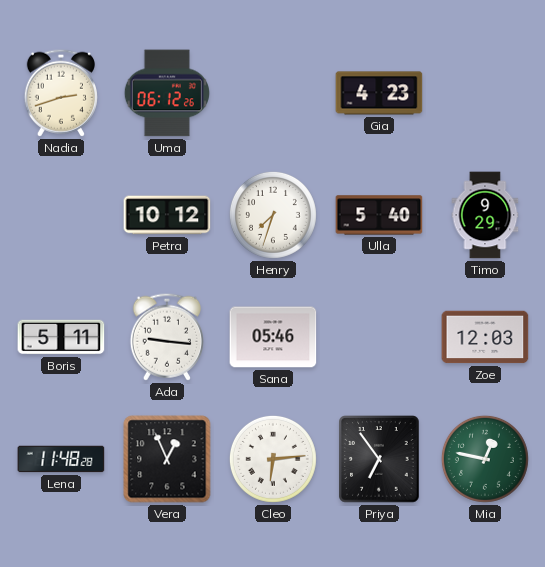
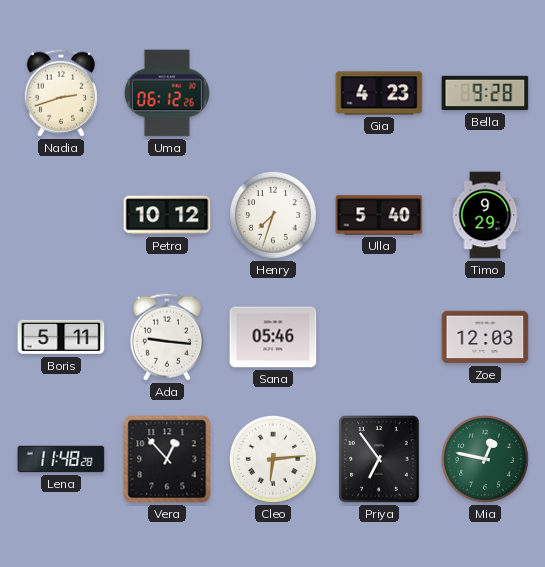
Bella: none -> 9:28
Vera: 12:56 -> 12:53
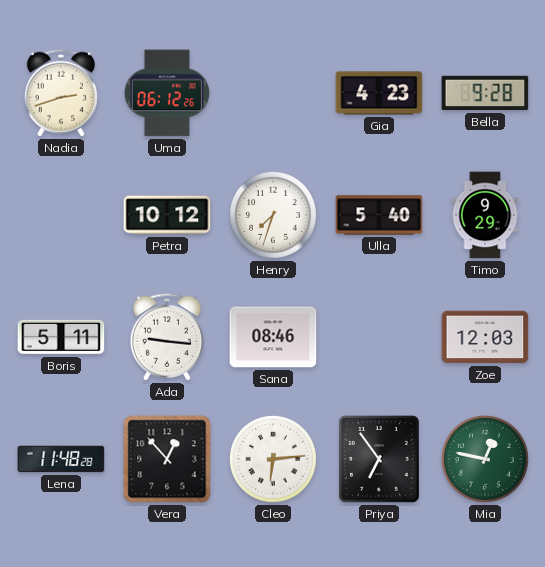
Sana: 05:46 -> 08:46
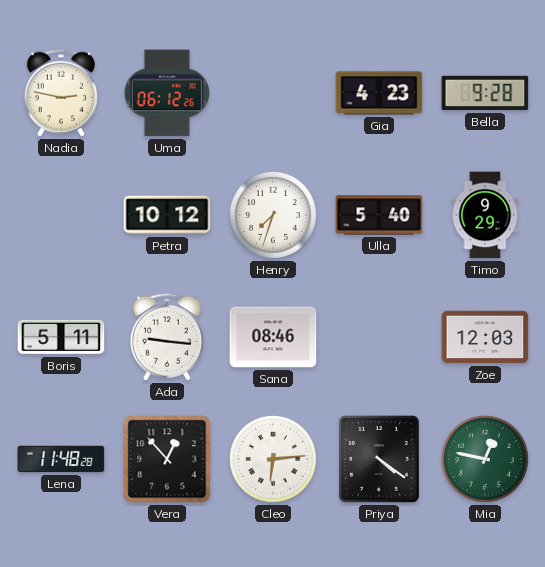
Nadia: 2:42 -> 2:47
Priya: 6:54 -> 4:21
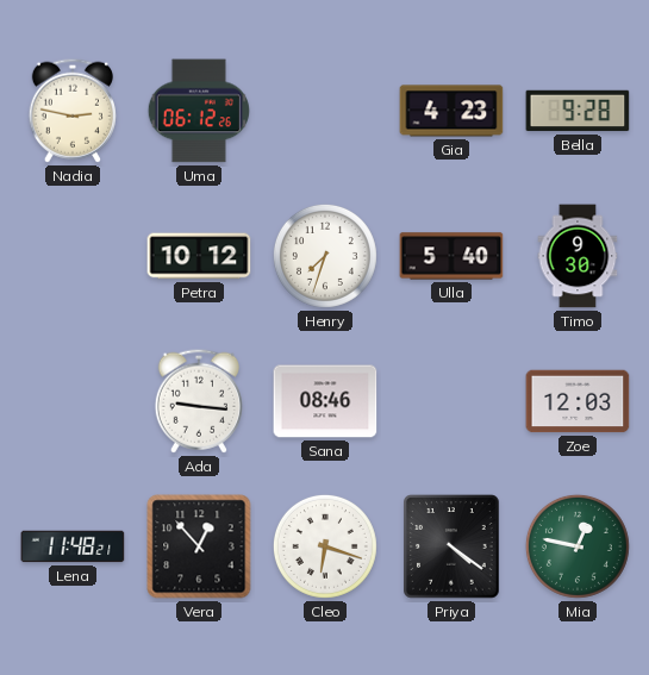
Timo: 9:29 -> 9:30
Boris: 5:11 -> none
Lena: 11:48:28 -> 11:48:21
Cleo: 6:14 -> 6:18
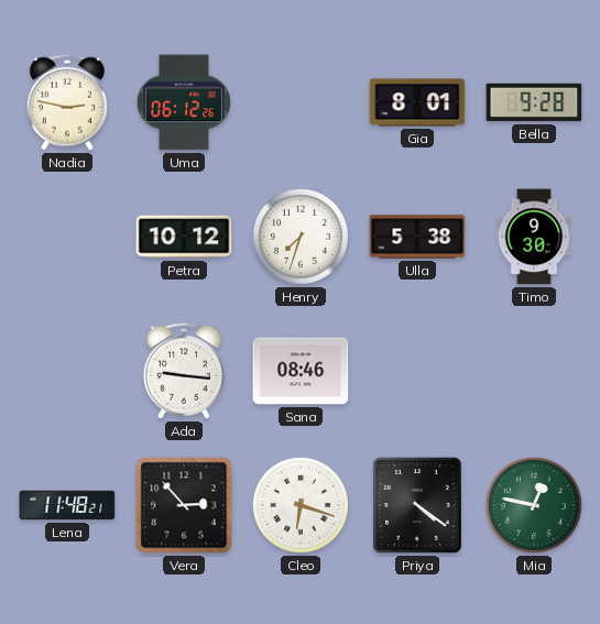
Gia: 4:23 -> 8:01
Ulla: 5:40 -> 5:38
Zoe: 12:03 -> none
Vera: 12:53 -> 2:53
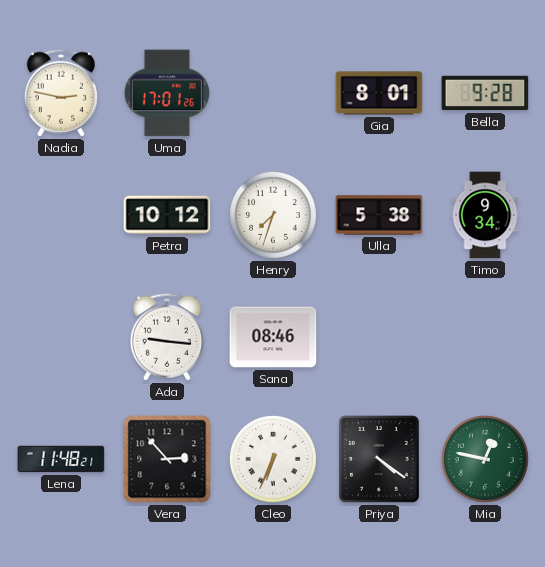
Uma: 06:12 -> 17:01
Timo: 9:30 -> 9:34
Cleo: 6:18 -> 6:34
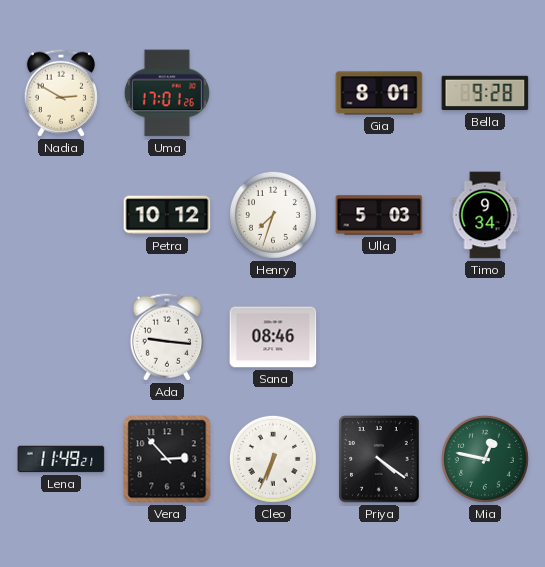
Nadia: 2:47 -> 2:50
Ulla: 5:38 -> 5:03
Lena: 11:48 -> 11:49
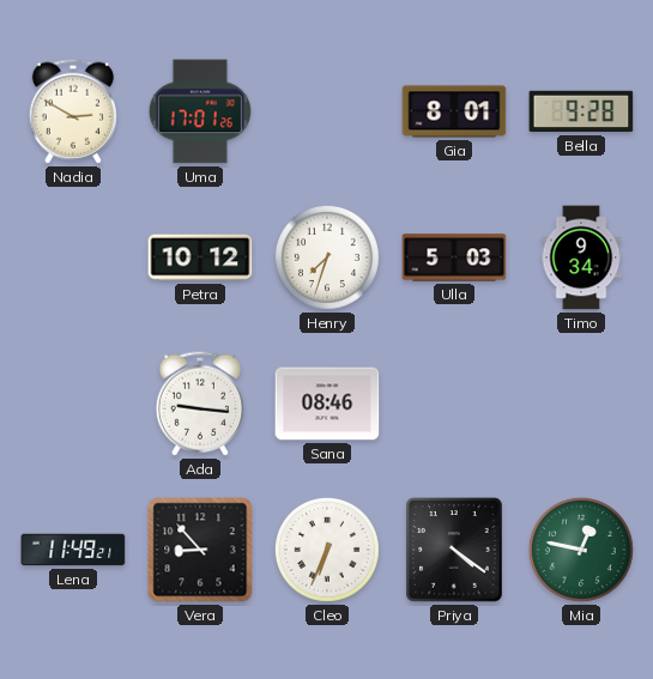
Vera: 2:53 -> 8:53
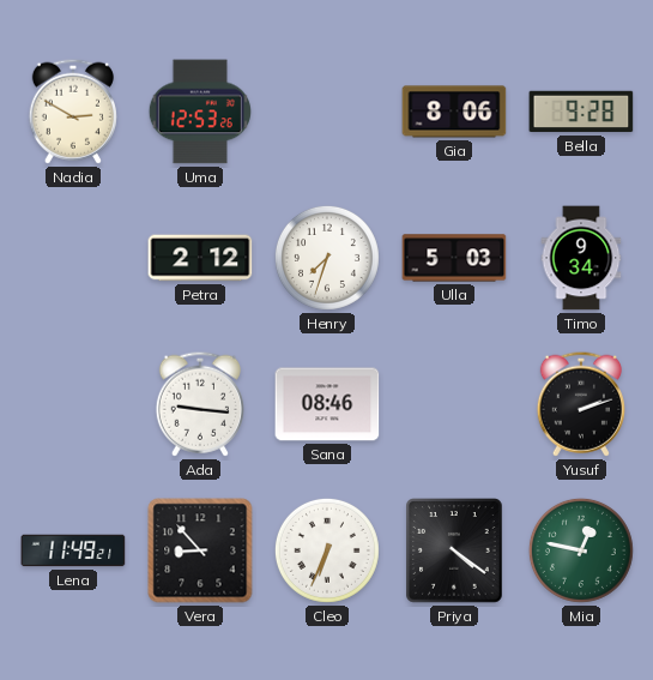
Uma: 17:01 -> 12:53
Gia: 8:01 -> 8:06
Petra: 10:12 -> 2:12
Yusuf: none -> 2:12
